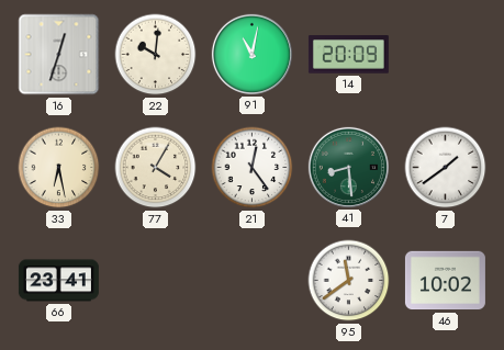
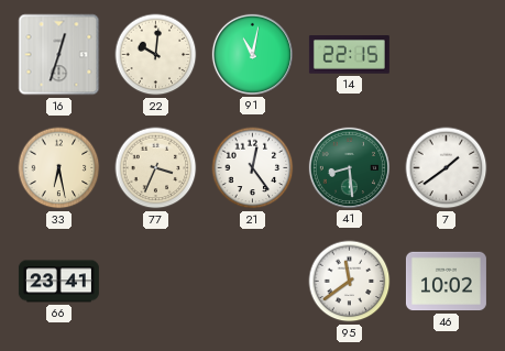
14: 20:09 -> 22:15
77: 4:05 -> 3:34
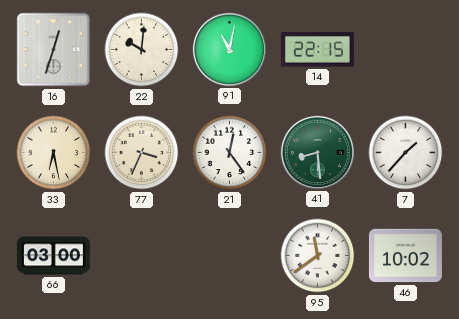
7: 1:39 -> 1:37
66: 23:41 -> 03:00
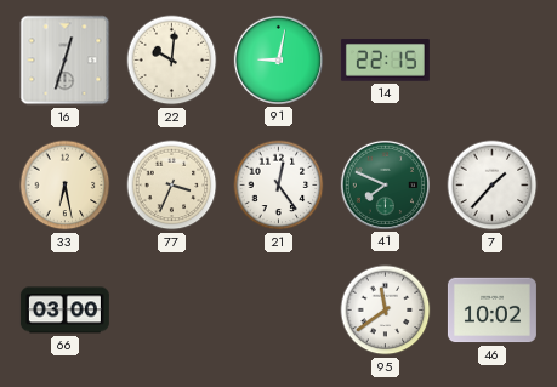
91: 11:02 -> 9:02
41: 8:29 -> 7:49
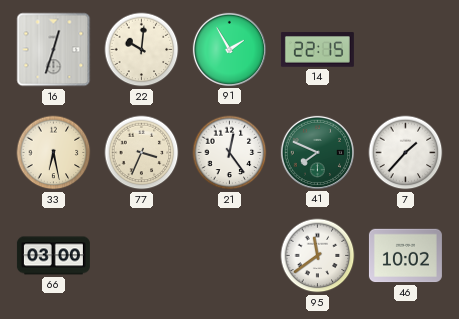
91: 9:02 -> 1:55
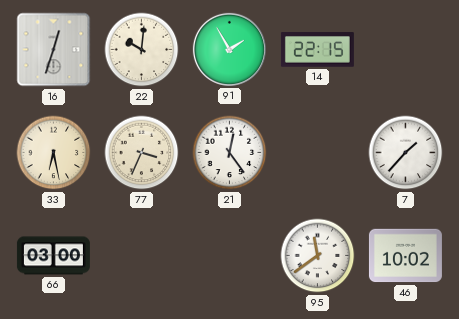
41: 7:49 -> none
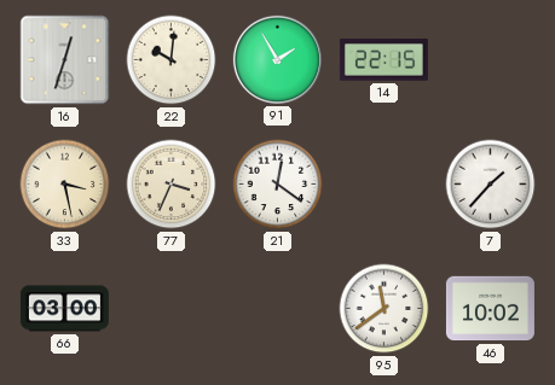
33: 6:28 -> 3:28
21: 12:24 -> 12:21
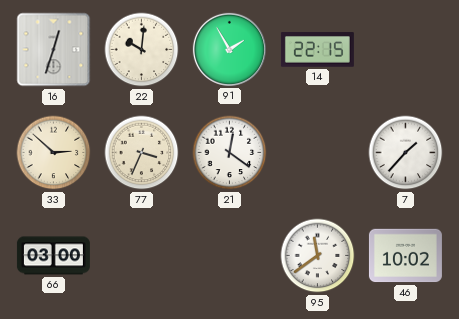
33: 3:28 -> 2:52
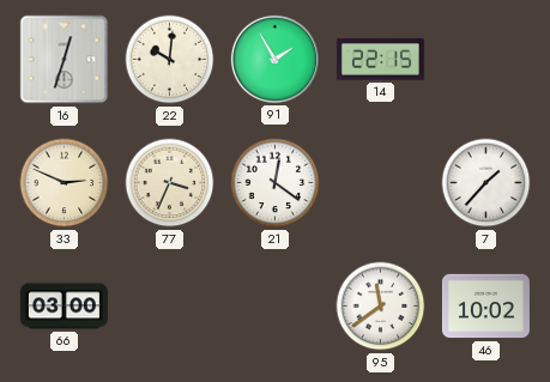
33: 2:52 -> 2:49
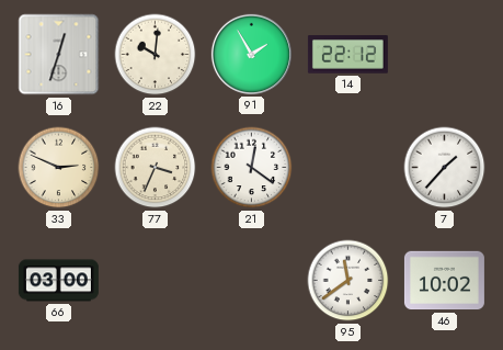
14: 22:15 -> 22:12
